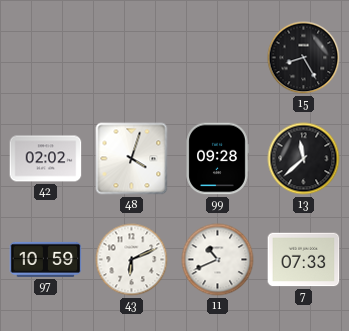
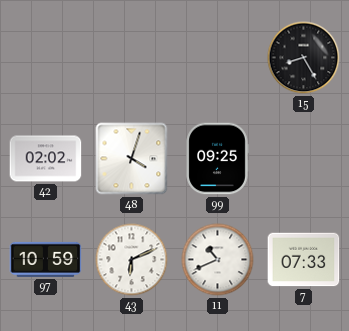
99: 09:28 -> 09:25
13: 11:38 -> none
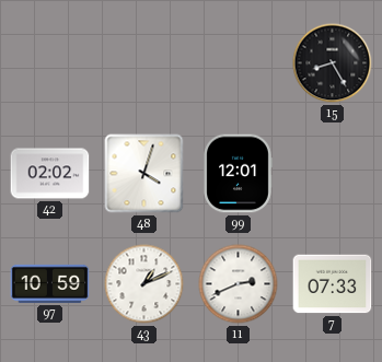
99: 09:25 -> 12:01
43: 6:11 -> 1:11
11: 10:41 -> 2:41
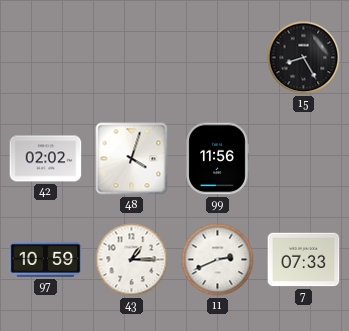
99: 12:01 -> 11:56
43: 1:11 -> 1:15
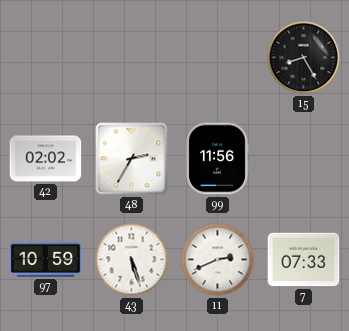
48: 4:03 -> 2:35
43: 1:15 -> 5:27
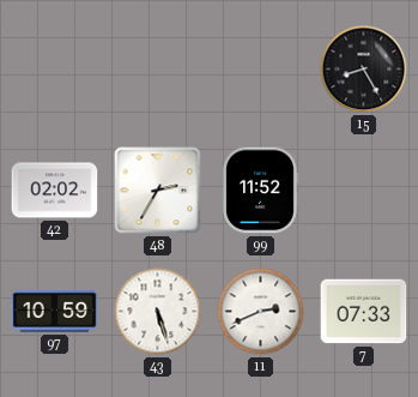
99: 11:56 -> 11:52
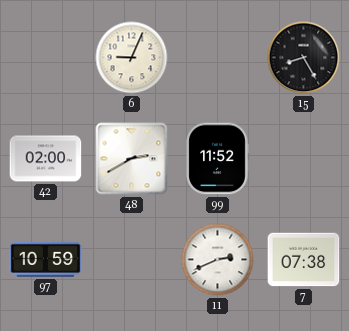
6: none -> 9:04
42: 02:02 -> 02:00
48: 2:35 -> 2:40
43: 5:27 -> none
7: 07:33 -> 07:38
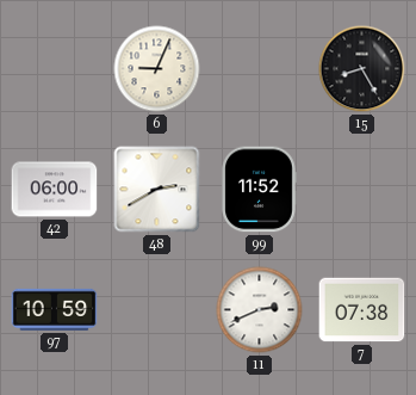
42: 02:00 -> 06:00
